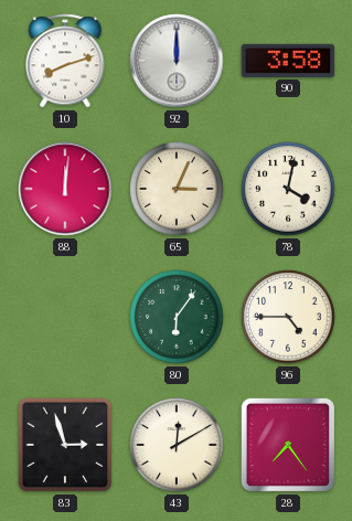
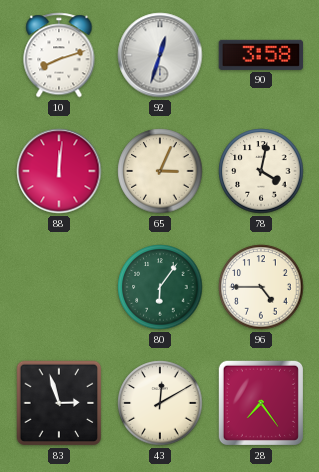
92: 12:00 -> 12:33
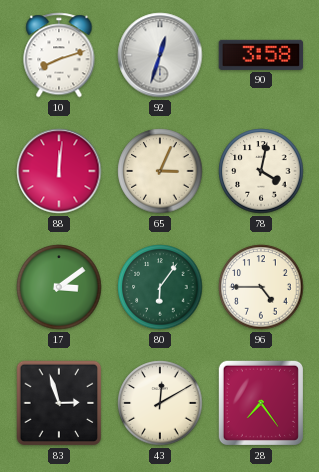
17: none -> 3:09
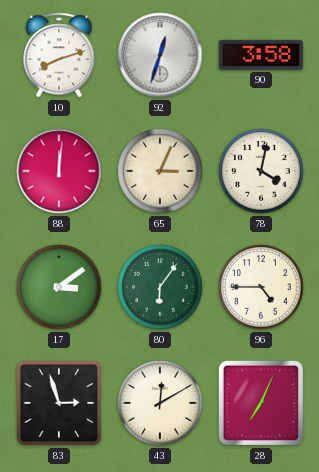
28: 7:24 -> 7:04
